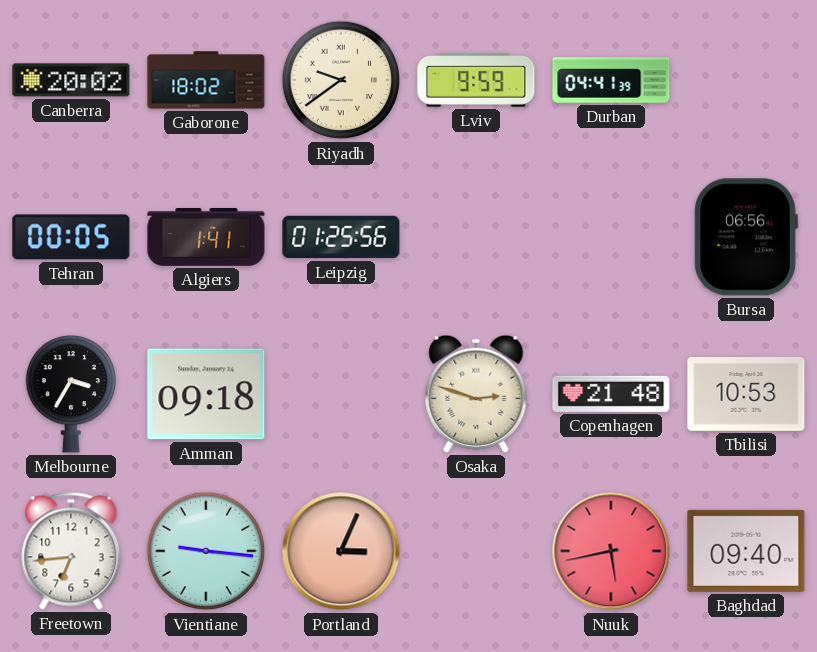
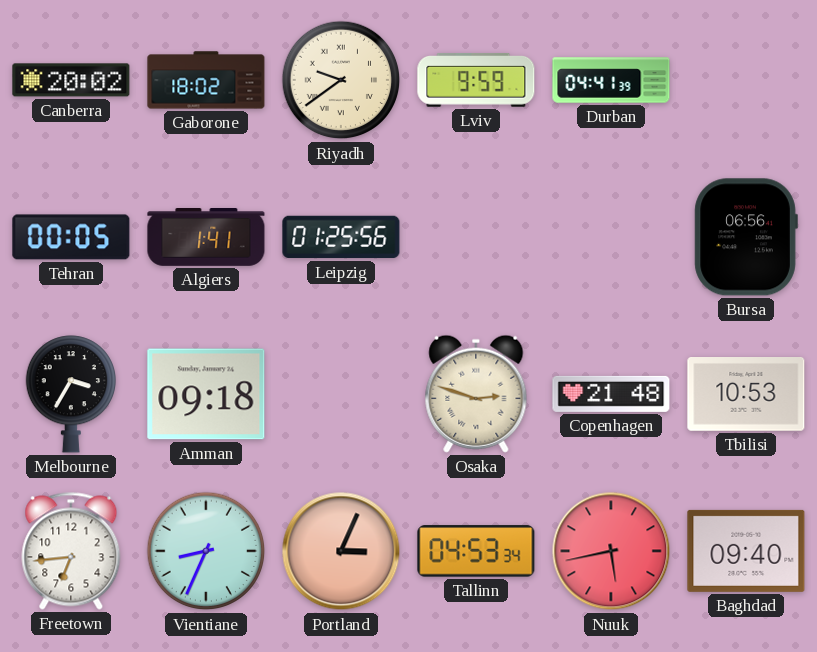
Vientiane: 9:16 -> 8:34
Tallinn: none -> 04:53
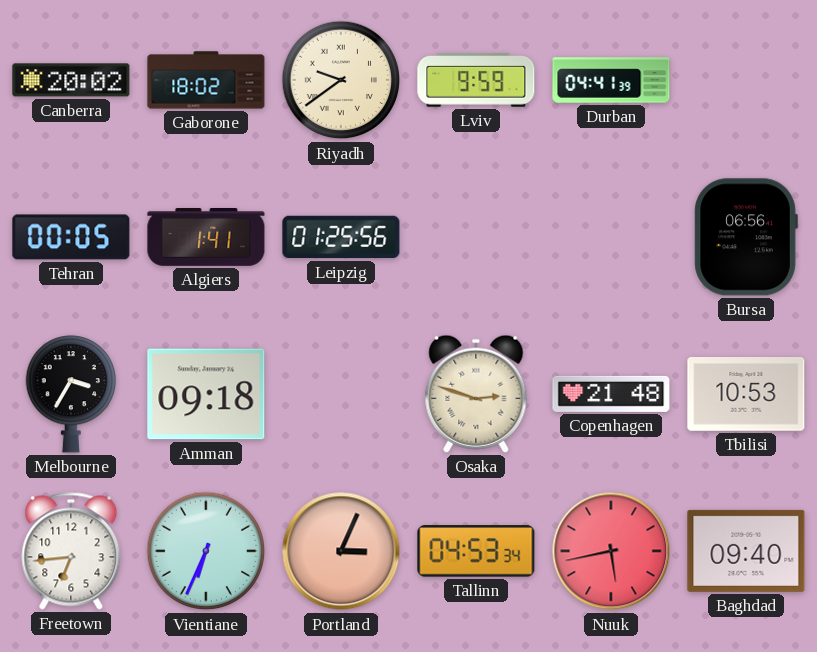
Vientiane: 8:34 -> 6:34
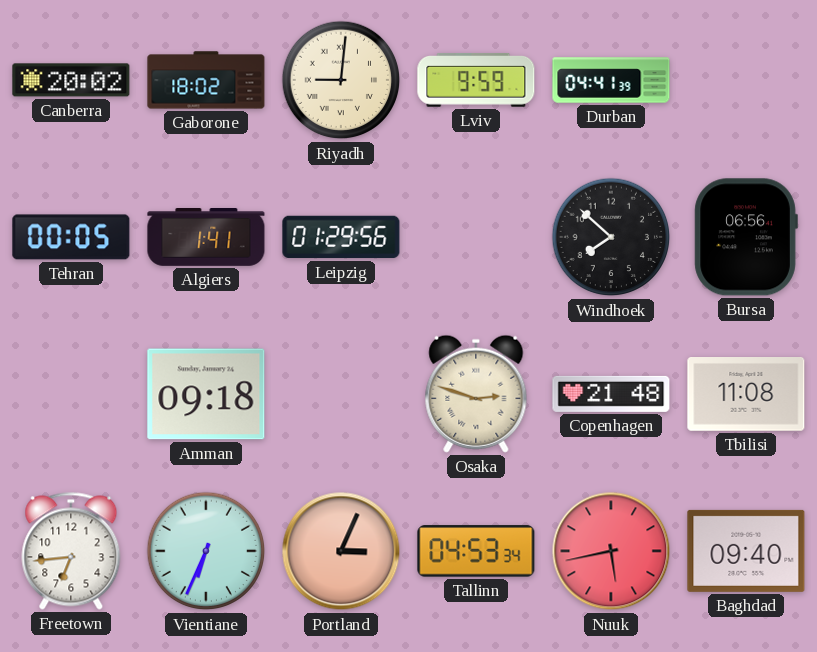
Riyadh: 9:39 -> 9:01
Leipzig: 01:25 -> 01:29
Windhoek: none -> 7:52
Melbourne: 3:35 -> none
Tbilisi: 10:53 -> 11:08
